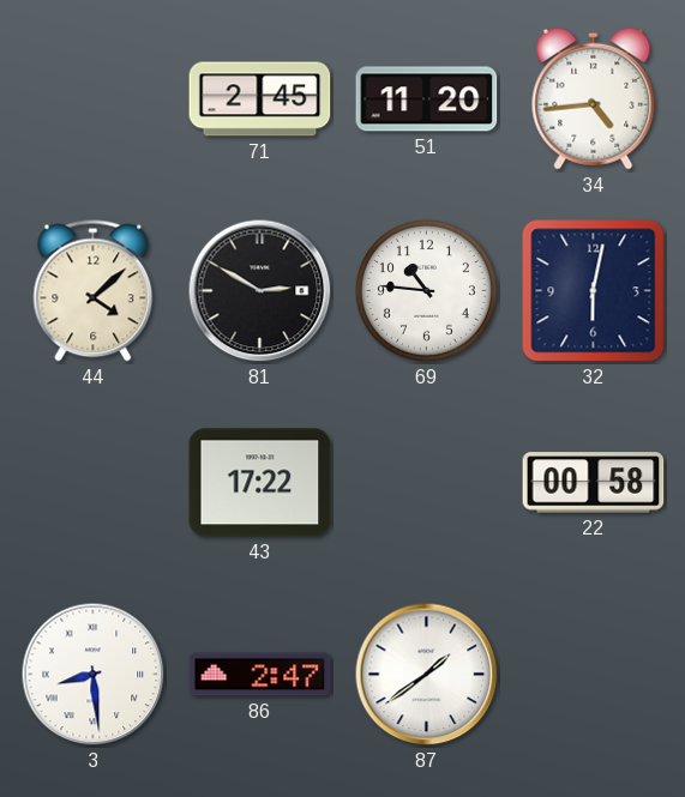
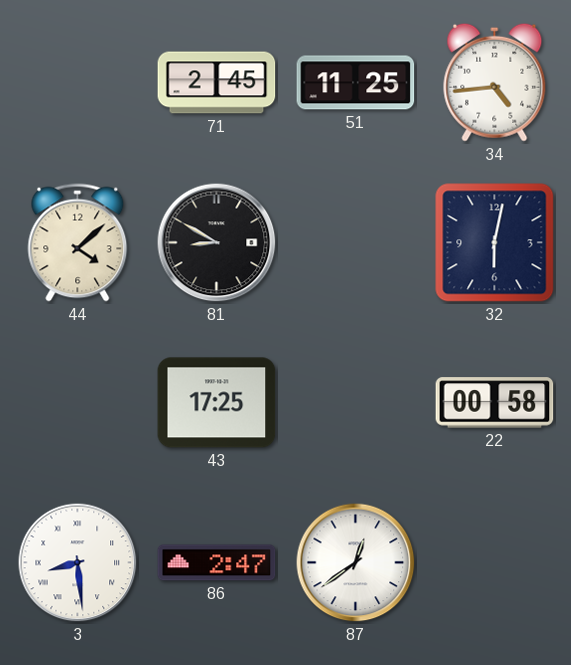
51: 11:20 -> 11:25
81: 2:50 -> 8:50
69: 10:46 -> none
43: 17:22 -> 17:25
87: 1:39 -> 12:39
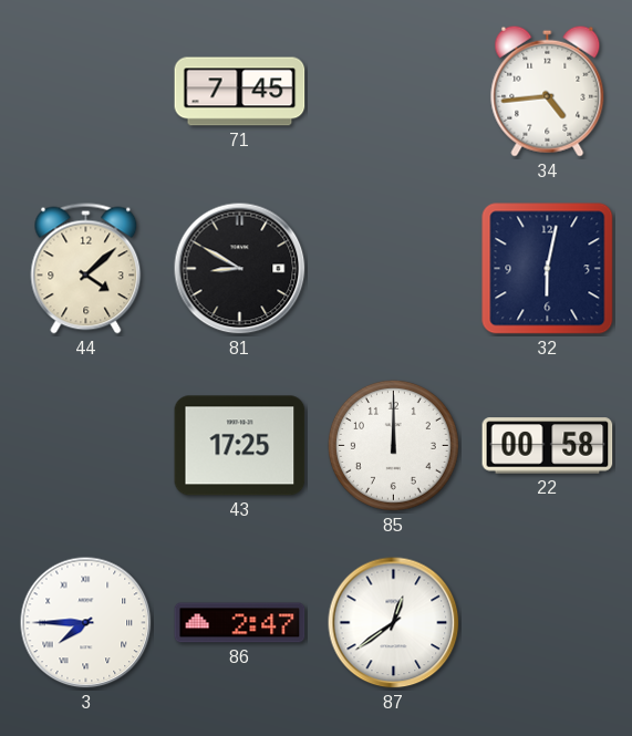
71: 2:45 -> 7:45
51: 11:25 -> none
85: none -> 12:00
3: 8:29 -> 7:45
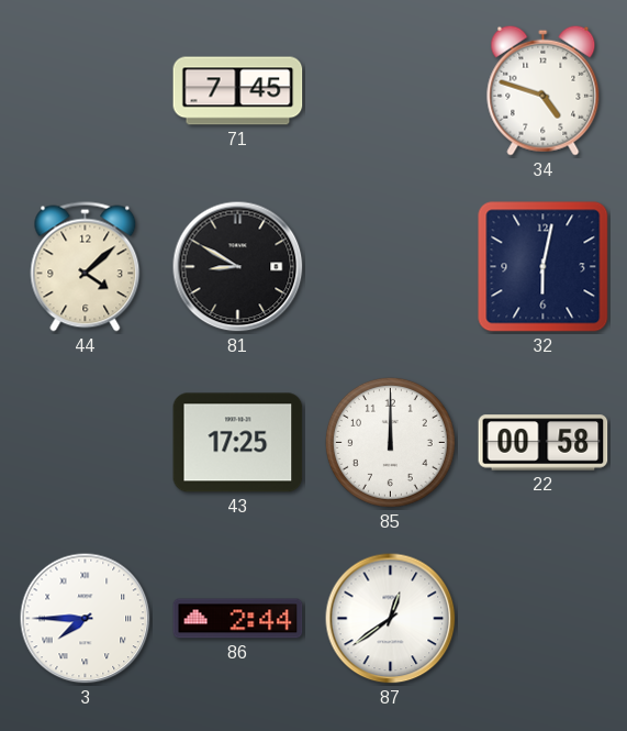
34: 4:44 -> 4:48
86: 2:47 -> 2:44
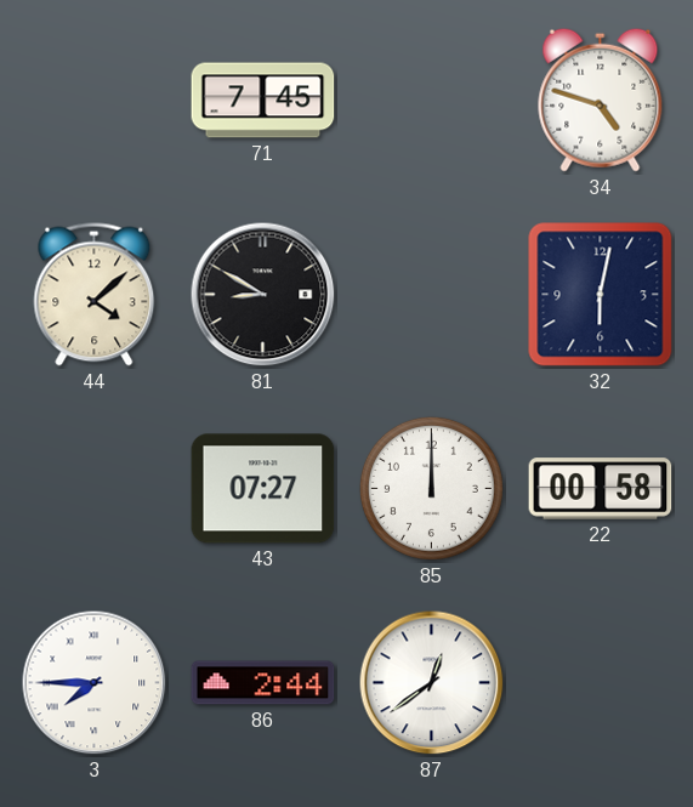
43: 17:25 -> 07:27
